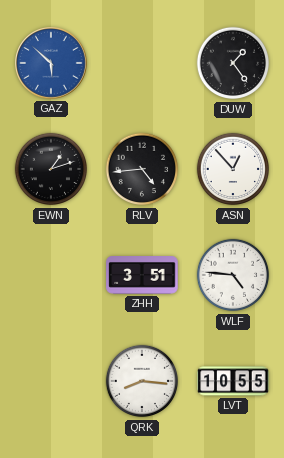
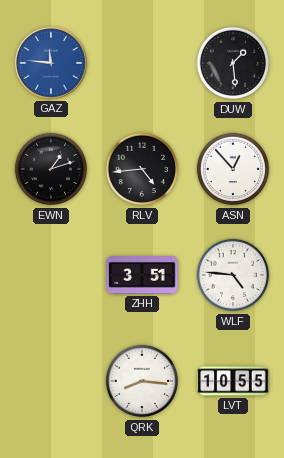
GAZ: 5:52 -> 11:46
DUW: 1:24 -> 1:29
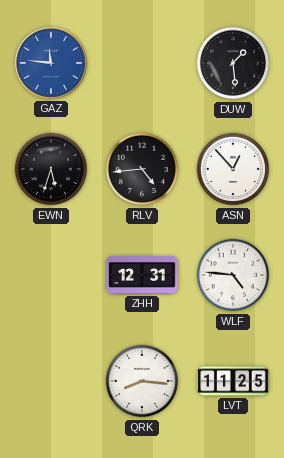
EWN: 1:12 -> 5:33
ZHH: 3:51 -> 12:31
LVT: 10:55 -> 11:25
